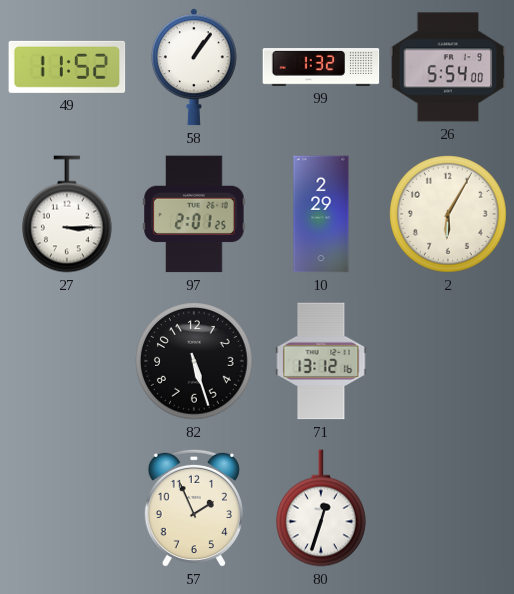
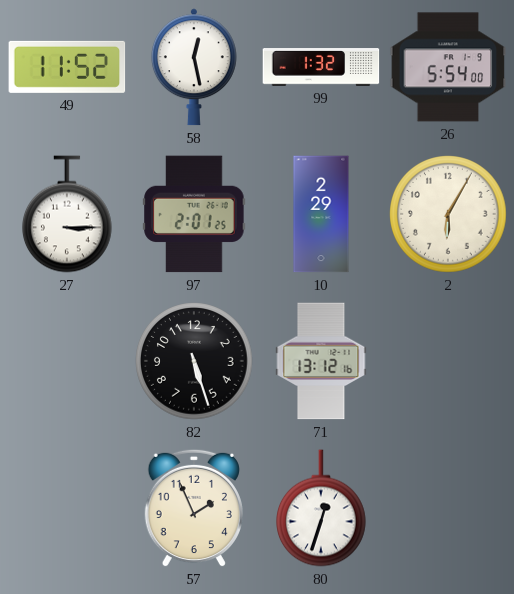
58: 1:06 -> 12:28
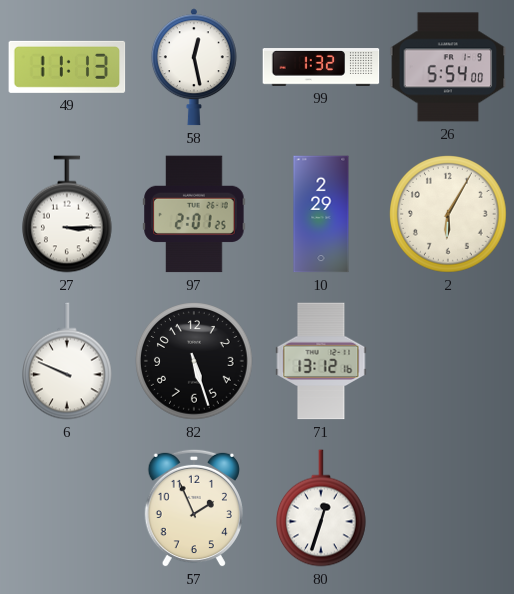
49: 11:52 -> 11:13
6: none -> 9:49
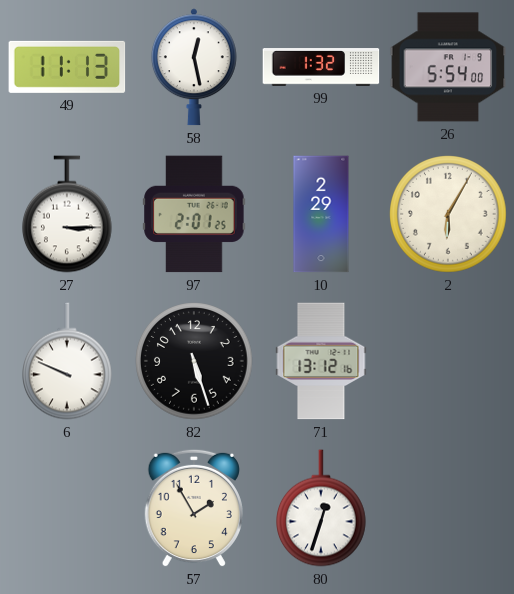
57: 1:56 -> 1:55
